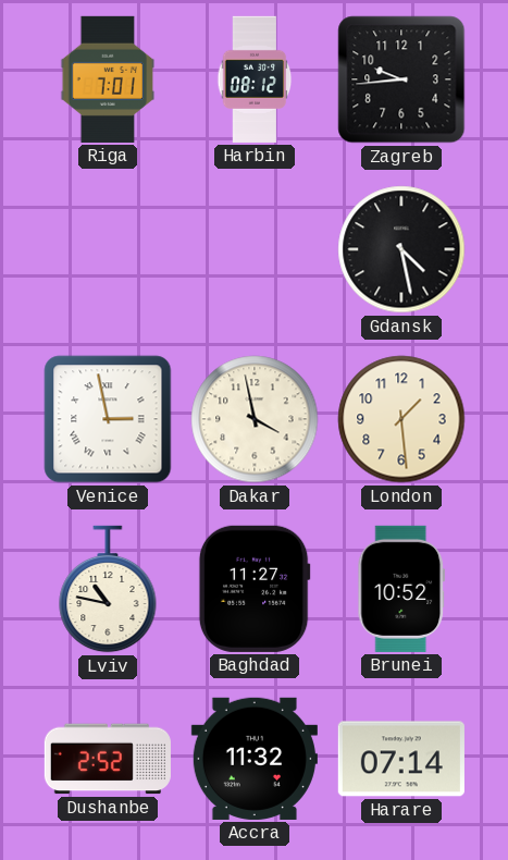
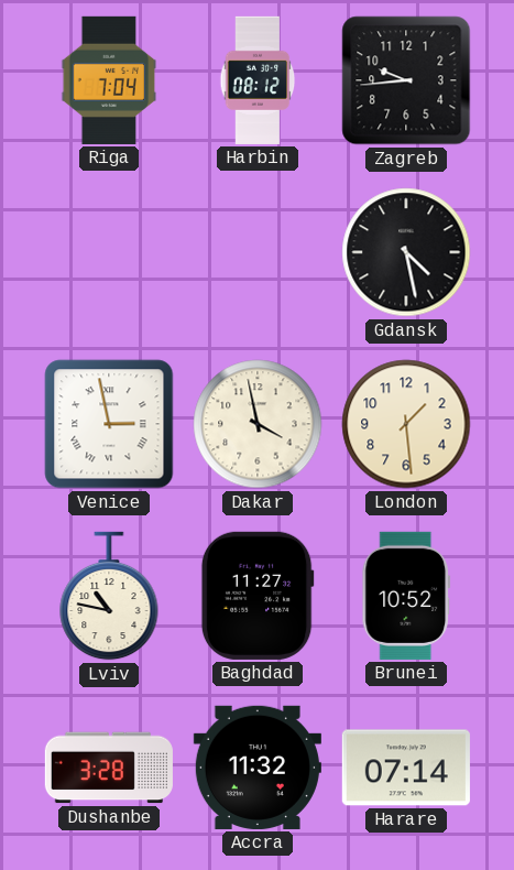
Riga: 7:01 -> 7:04
Dushanbe: 2:52 -> 3:28
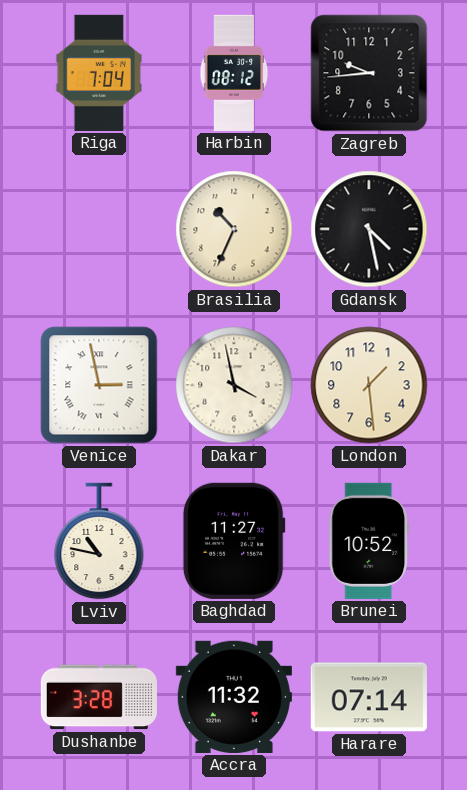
Brasilia: none -> 10:34
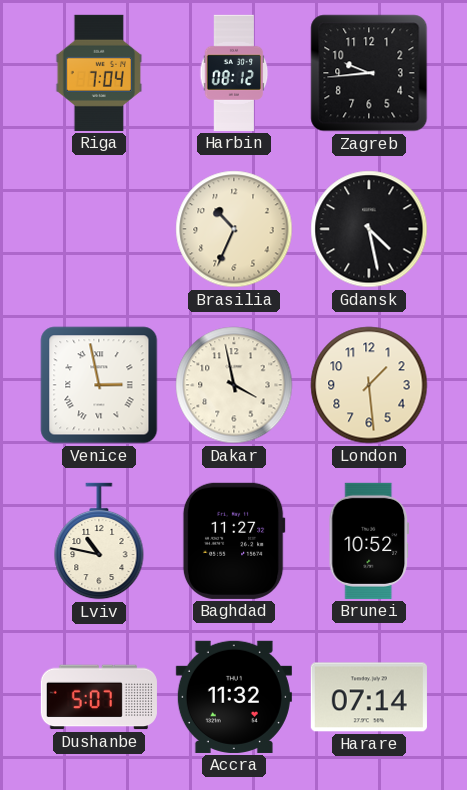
Dushanbe: 3:28 -> 5:07
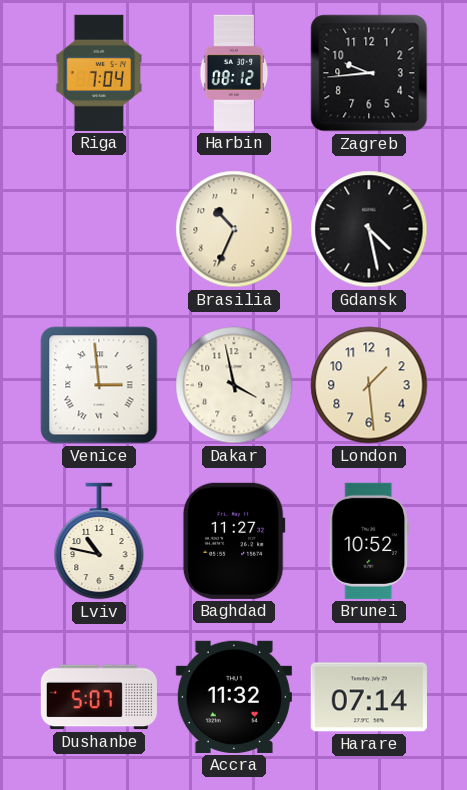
Venice: 2:58 -> 2:59
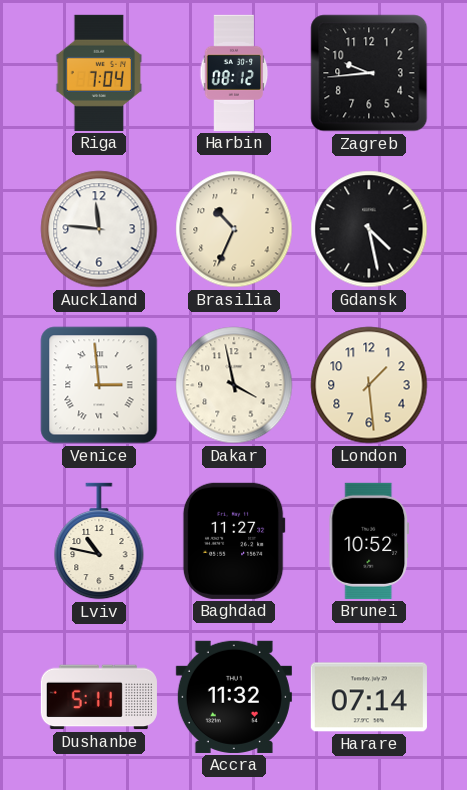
Auckland: none -> 11:46
Dushanbe: 5:07 -> 5:11
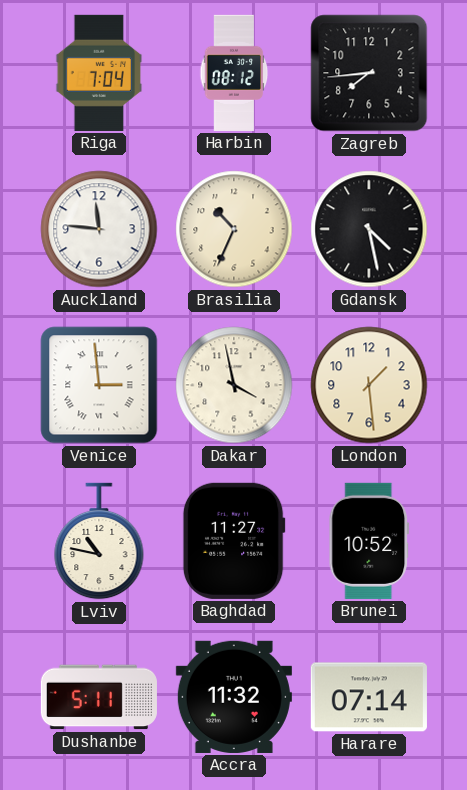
Zagreb: 9:44 -> 7:44
